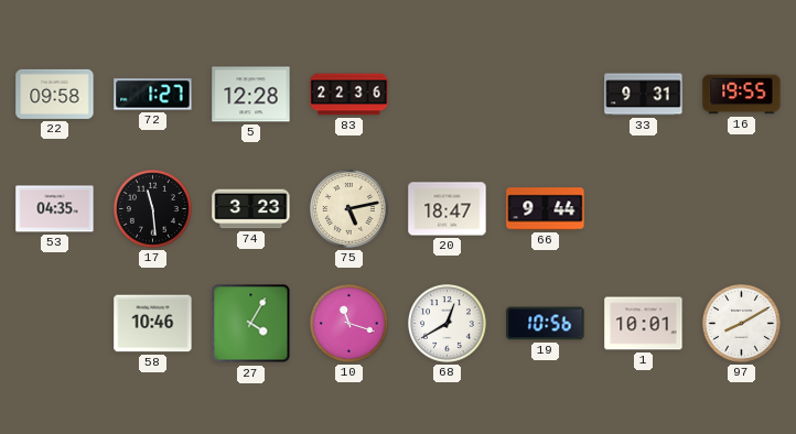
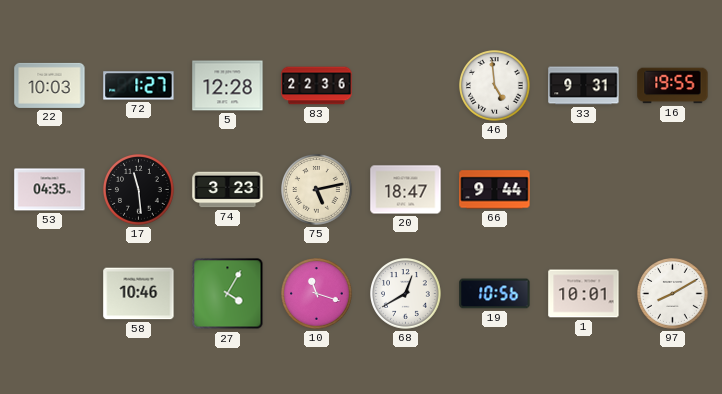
22: 09:58 -> 10:03
46: none -> 4:59
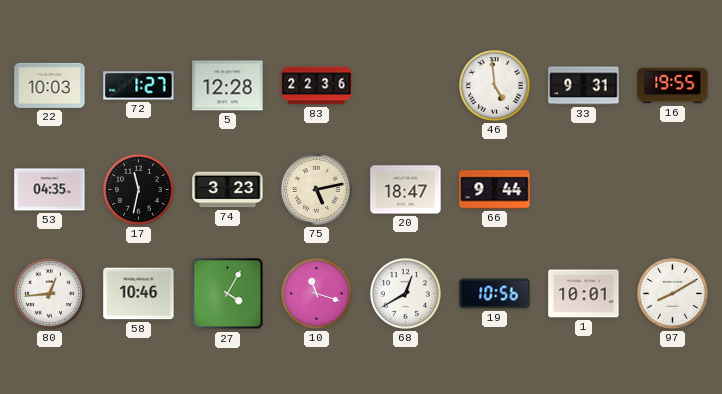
17: 11:29 -> 11:32
80: none -> 12:44
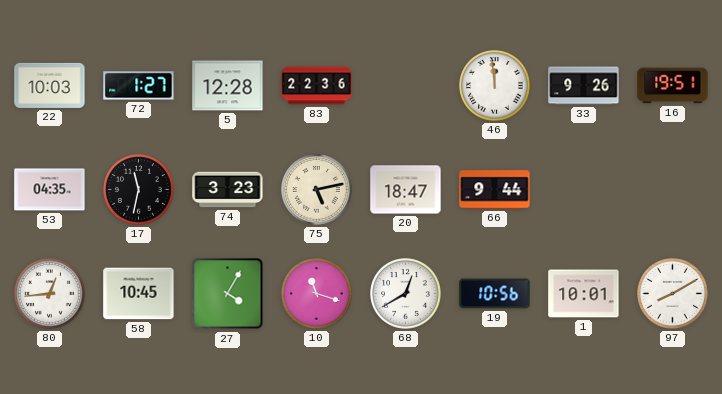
46: 4:59 -> 11:59
33: 9:31 -> 9:26
16: 19:55 -> 19:51
58: 10:46 -> 10:45
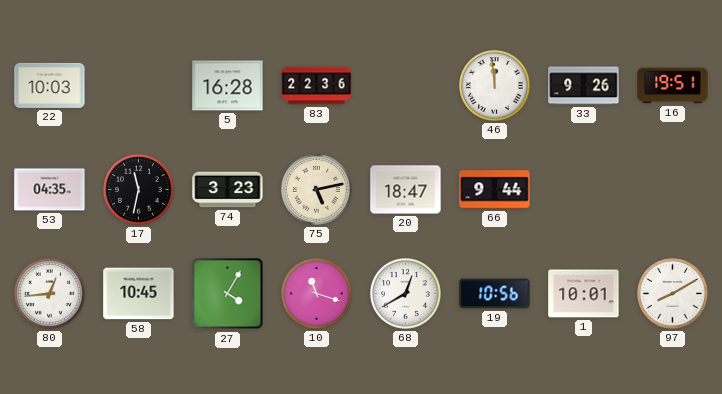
72: 1:27 -> none
5: 12:28 -> 16:28
